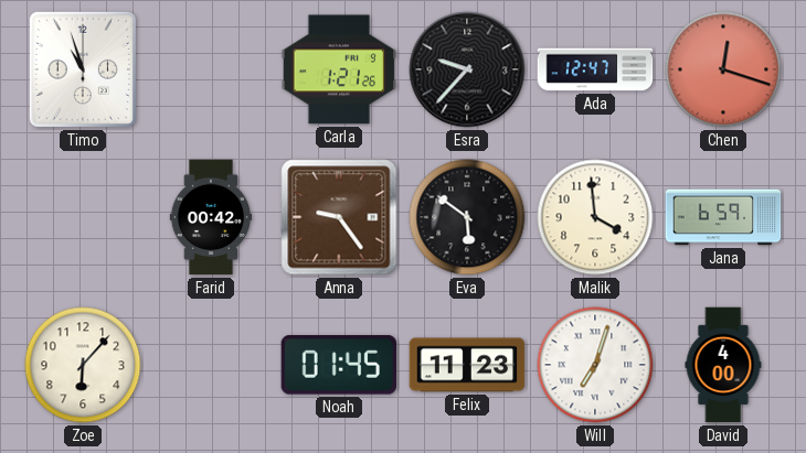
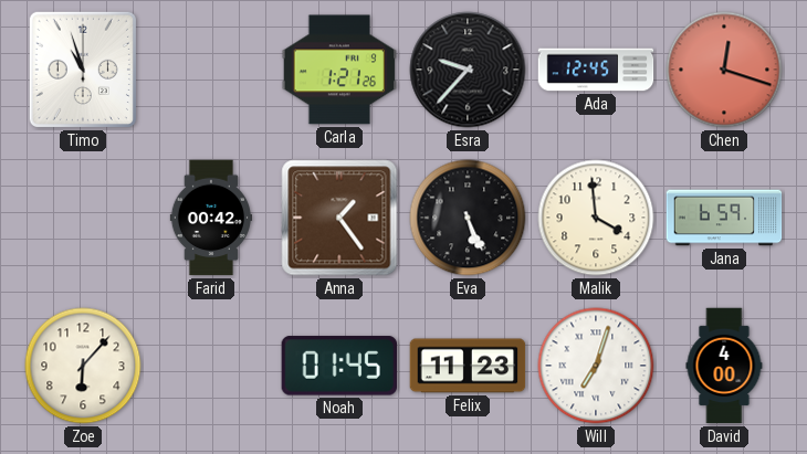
Ada: 12:47 -> 12:45
Anna: 9:24 -> 1:24
Eva: 5:51 -> 5:26
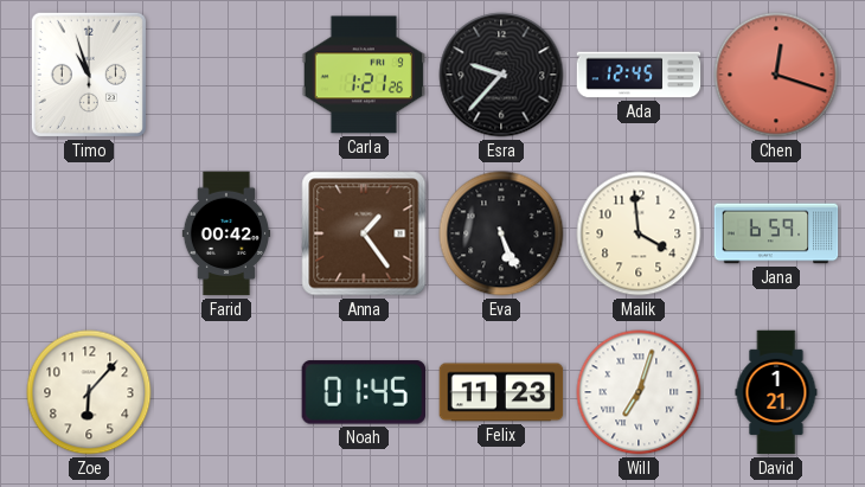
David: 4:00 -> 1:21
